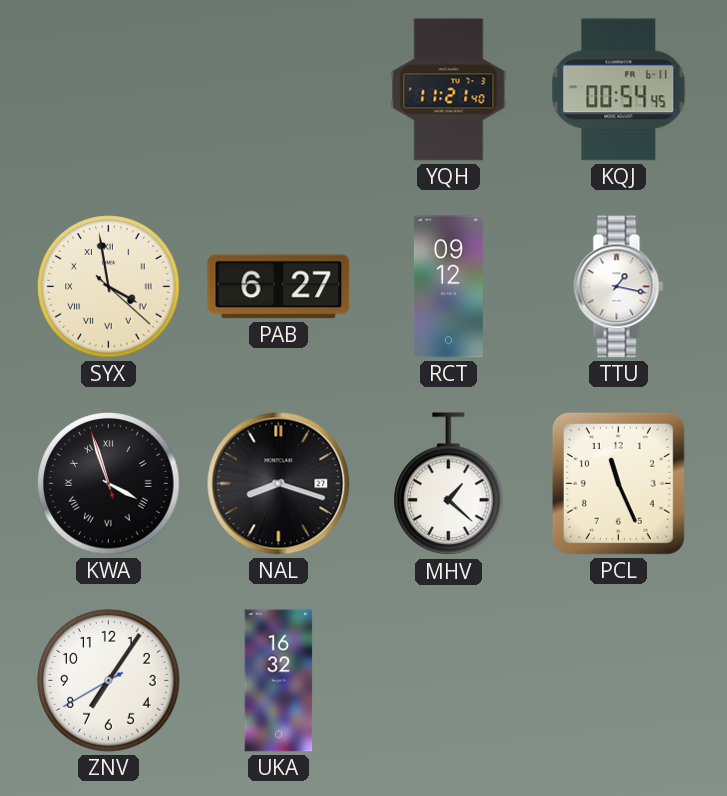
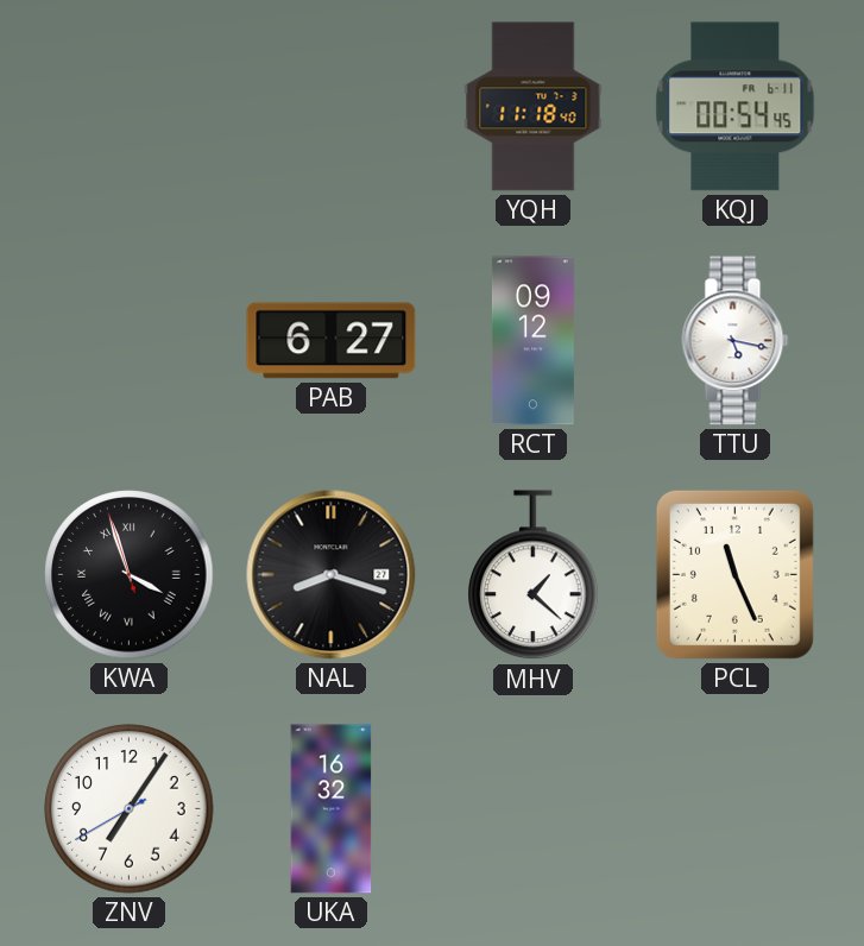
YQH: 11:21 -> 11:18
SYX: 3:58 -> none
TTU: 1:17 -> 5:17
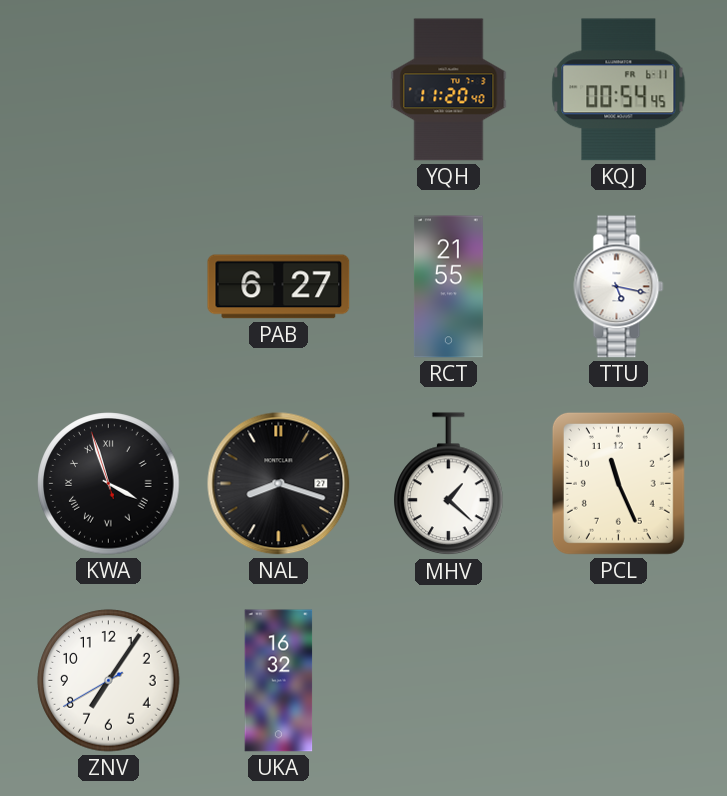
YQH: 11:18 -> 11:20
RCT: 09:12 -> 21:55
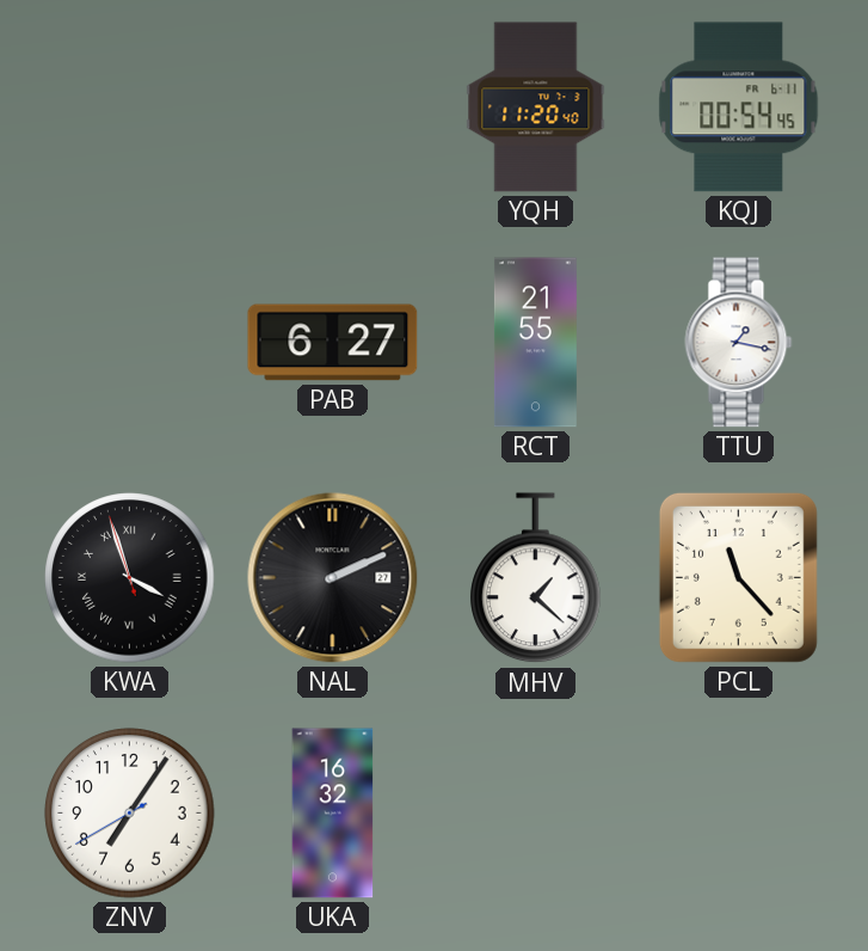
TTU: 5:17 -> 1:17
NAL: 8:18 -> 2:11
PCL: 11:26 -> 11:23
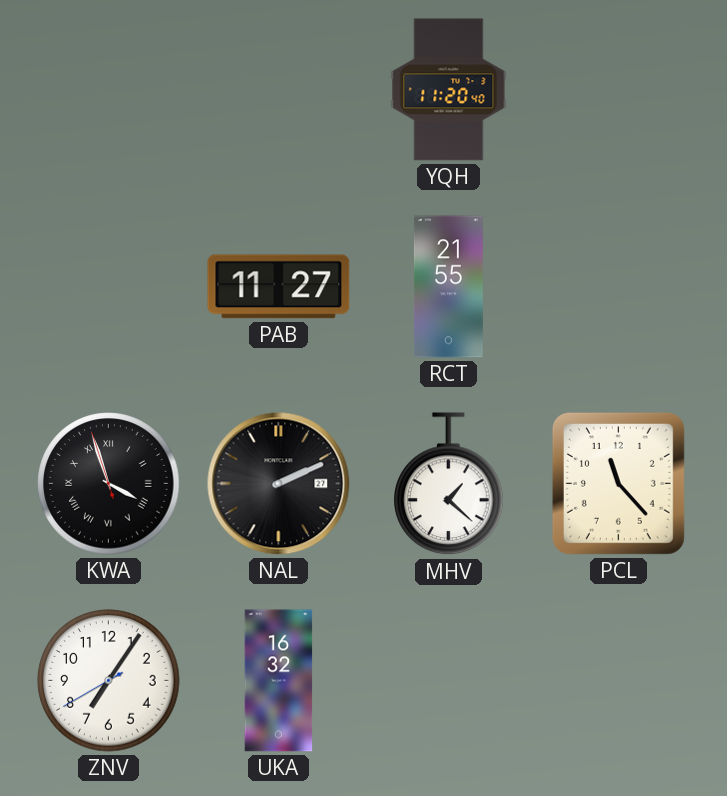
KQJ: 00:54 -> none
PAB: 6:27 -> 11:27
TTU: 1:17 -> none
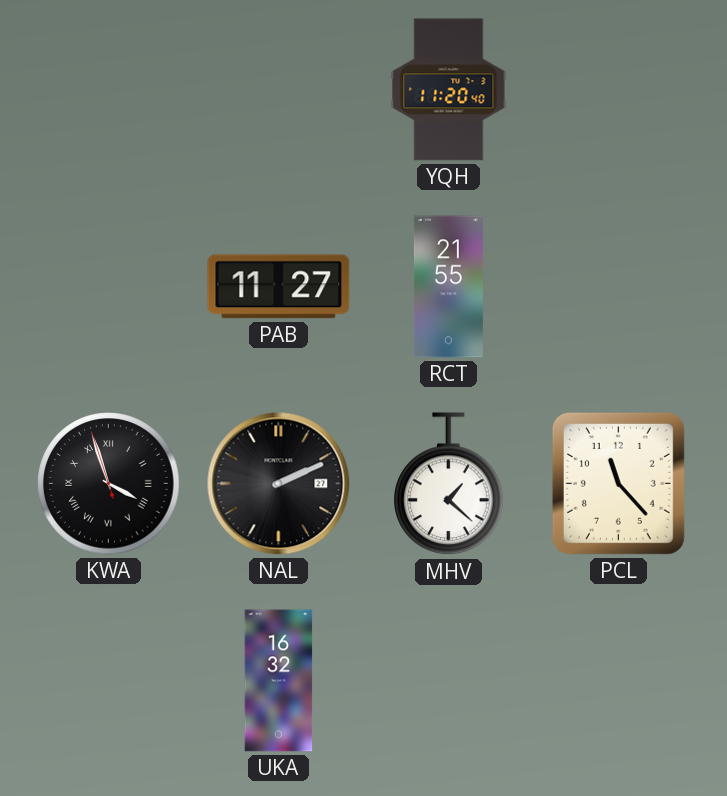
ZNV: 7:05 -> none
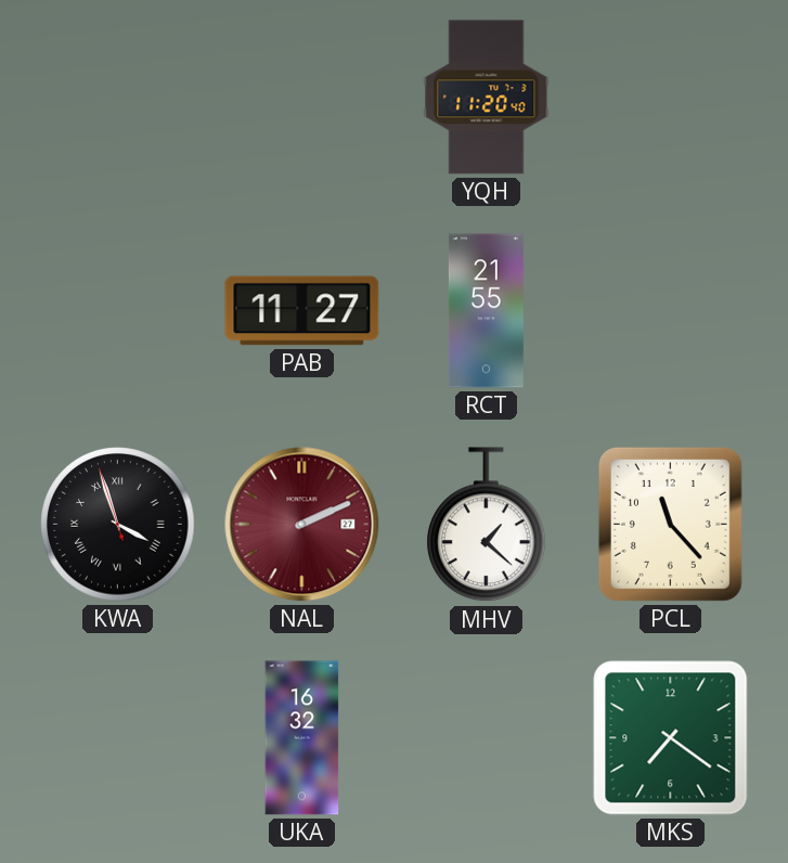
NAL dial: black -> burgundy
MKS: none -> 7:21
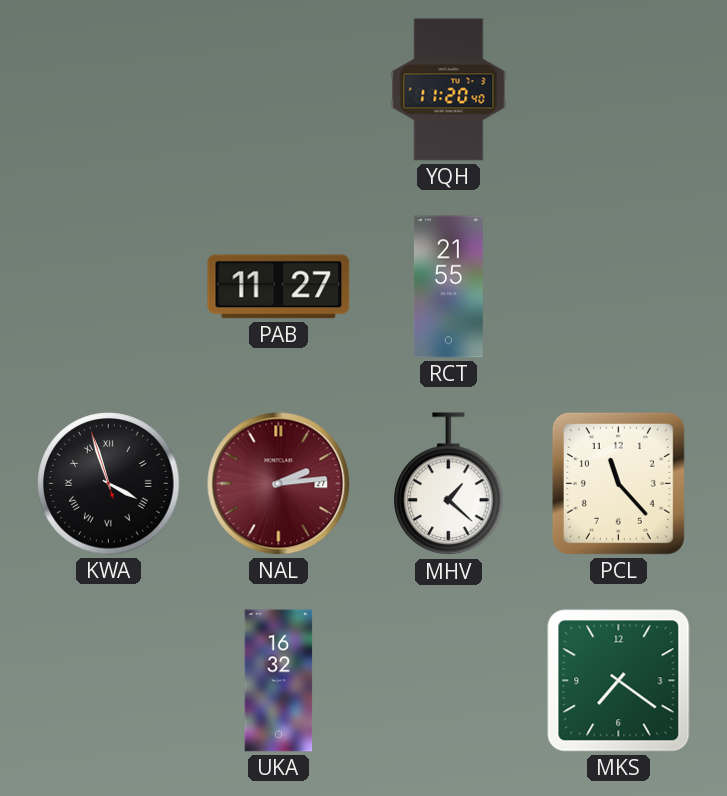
NAL: 2:11 -> 2:14
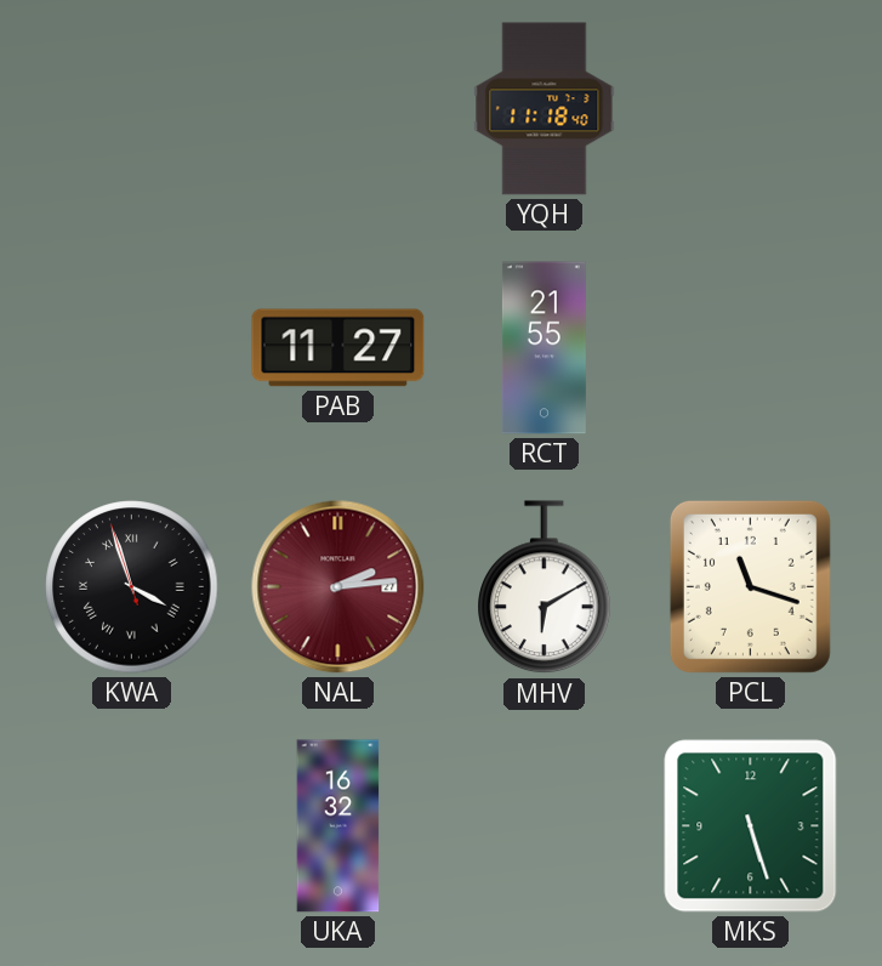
YQH: 11:20 -> 11:18
MHV: 1:22 -> 6:10
PCL: 11:23 -> 11:18
MKS: 7:21 -> 5:27
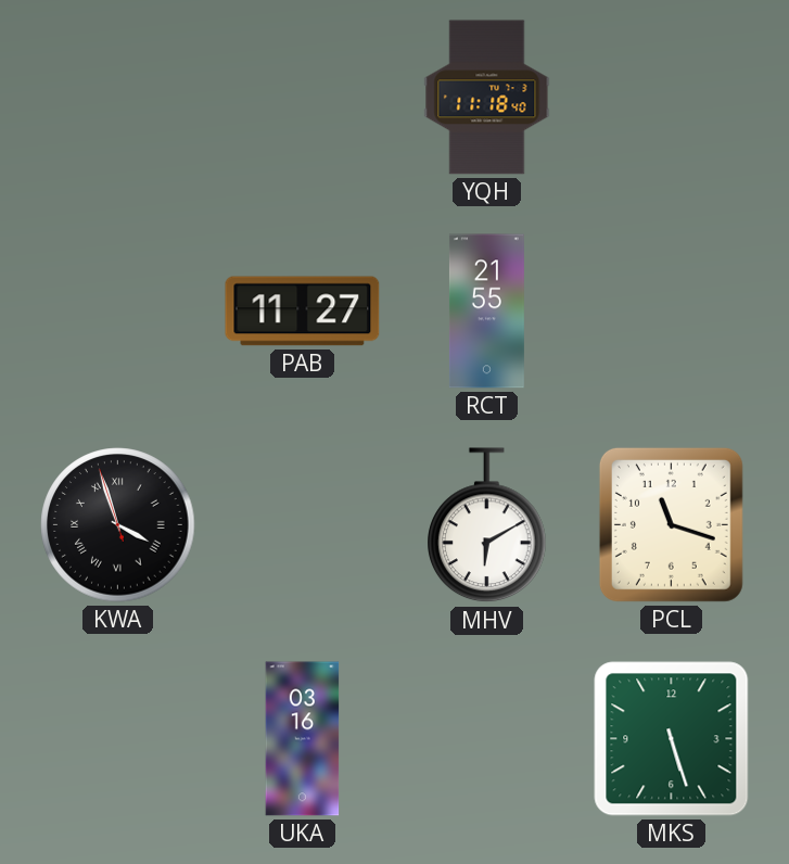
NAL: 2:14 -> none
UKA: 16:32 -> 03:16
